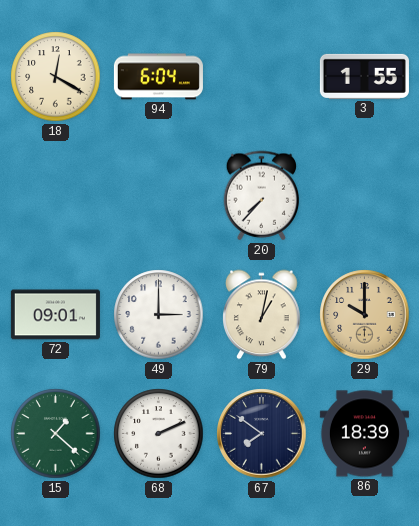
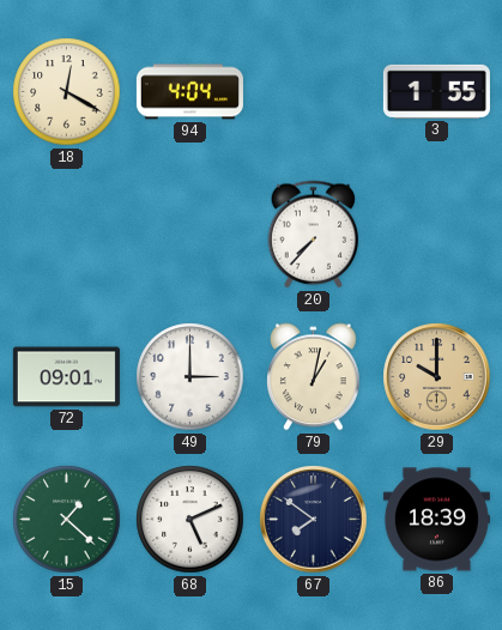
94: 6:04 -> 4:04
68: 2:11 -> 5:11
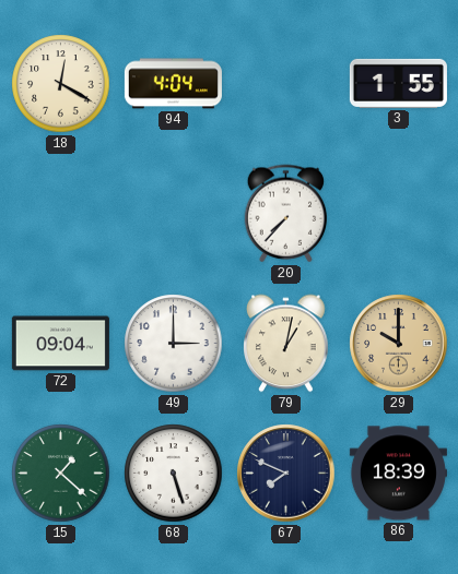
72: 09:01 -> 09:04
68: 5:11 -> 5:27
67: 7:51 -> 7:49
